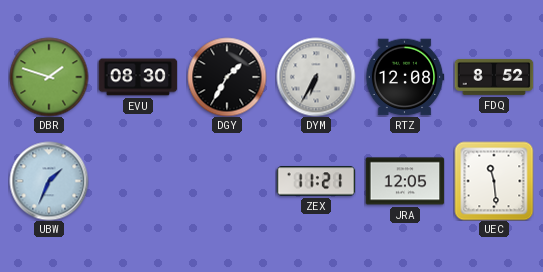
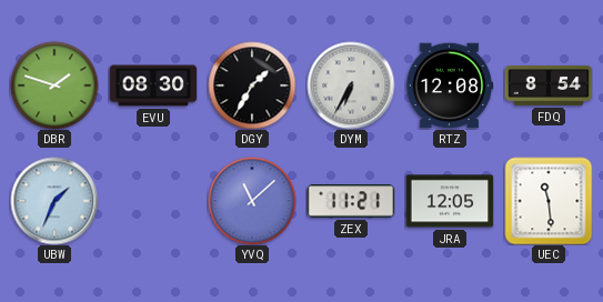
FDQ: 8:52 -> 8:54
YVQ: none -> 11:08
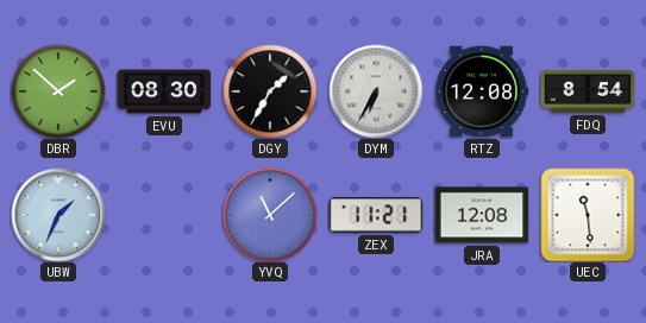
DBR: 1:48 -> 1:52
JRA: 12:05 -> 12:08
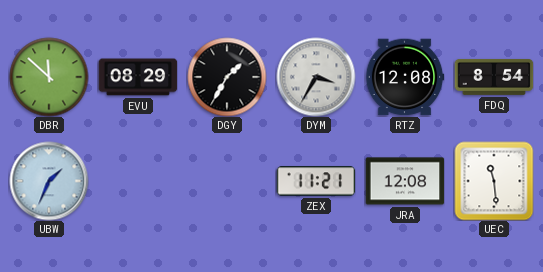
DBR: 1:52 -> 11:52
EVU: 08:30 -> 08:29
DYM: 6:35 -> 3:35
YVQ: 11:08 -> none
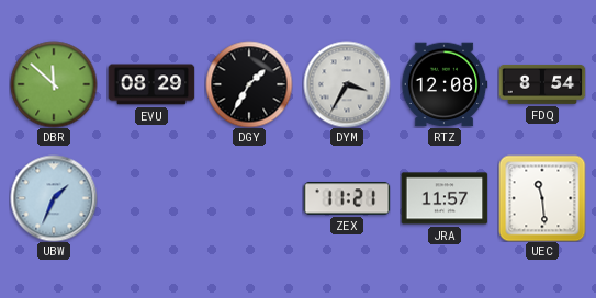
JRA: 12:08 -> 11:57
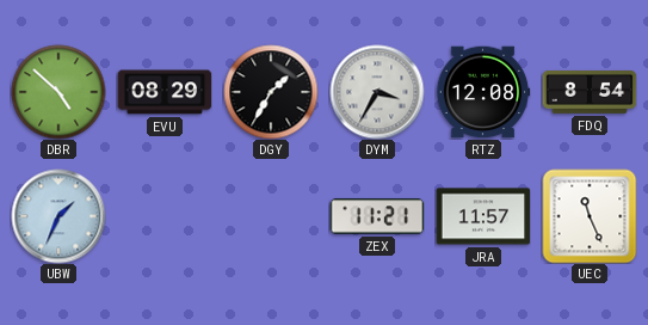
DBR: 11:52 -> 4:52
UEC: 11:29 -> 11:26
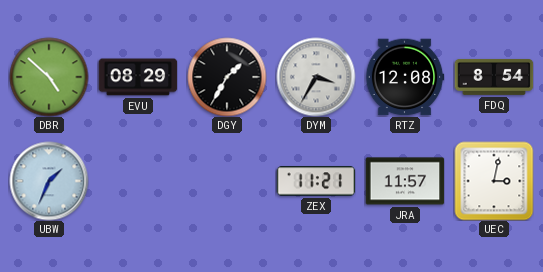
UEC: 11:26 -> 3:02
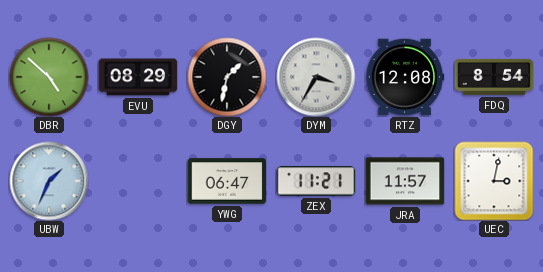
DGY: 1:35 -> 1:32
YWG: none -> 06:47
